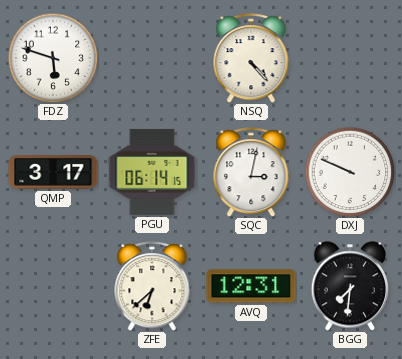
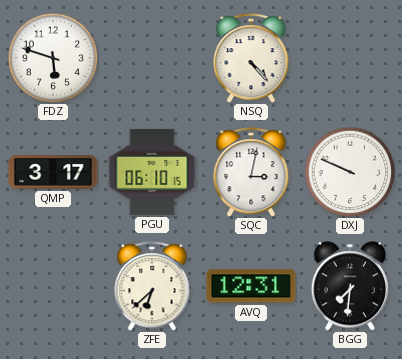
PGU: 06:14 -> 06:10
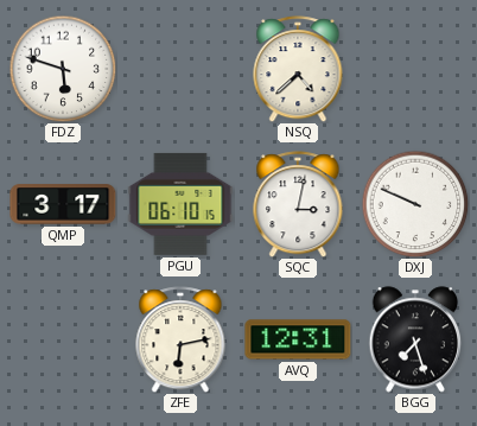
NSQ: 4:23 -> 4:38
ZFE: 6:38 -> 6:13
BGG: 7:31 -> 7:27
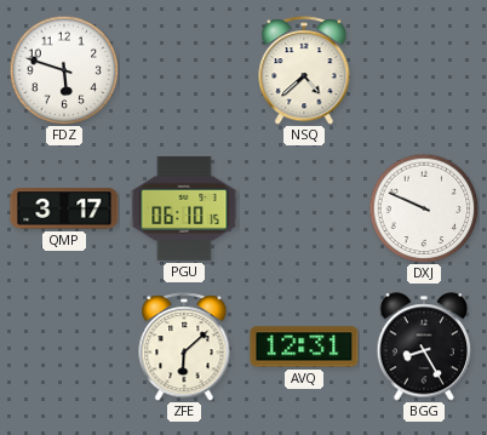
SQC: 3:02 -> none
ZFE: 6:13 -> 6:08
BGG: 7:27 -> 8:25
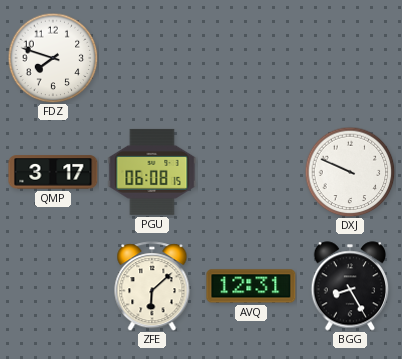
FDZ: 5:48 -> 7:48
NSQ: 4:38 -> none
PGU: 06:10 -> 06:08
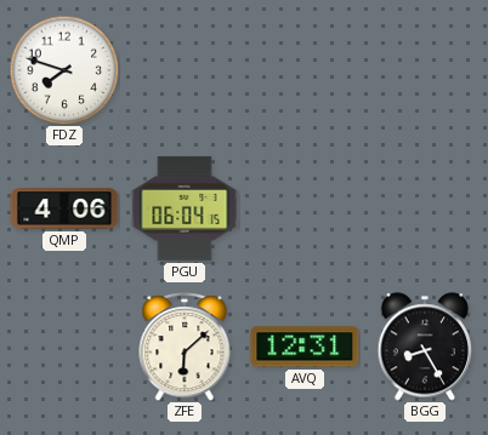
QMP: 3:17 -> 4:06
PGU: 06:08 -> 06:04
DXJ: 9:49 -> none
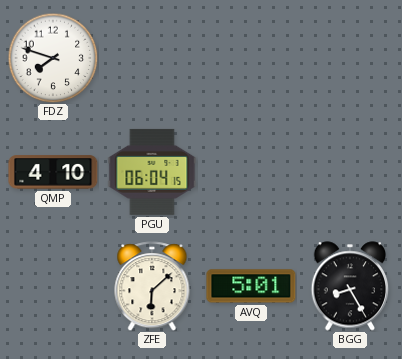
QMP: 4:06 -> 4:10
AVQ: 12:31 -> 5:01
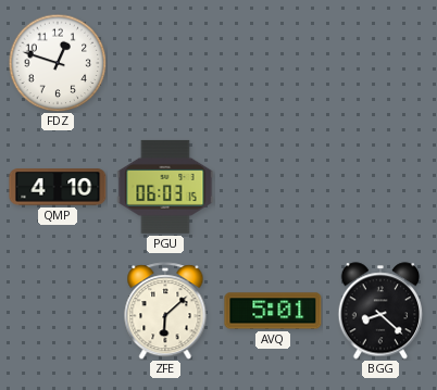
FDZ: 7:48 -> 12:48
PGU: 06:04 -> 06:03
BGG: 8:25 -> 8:22
